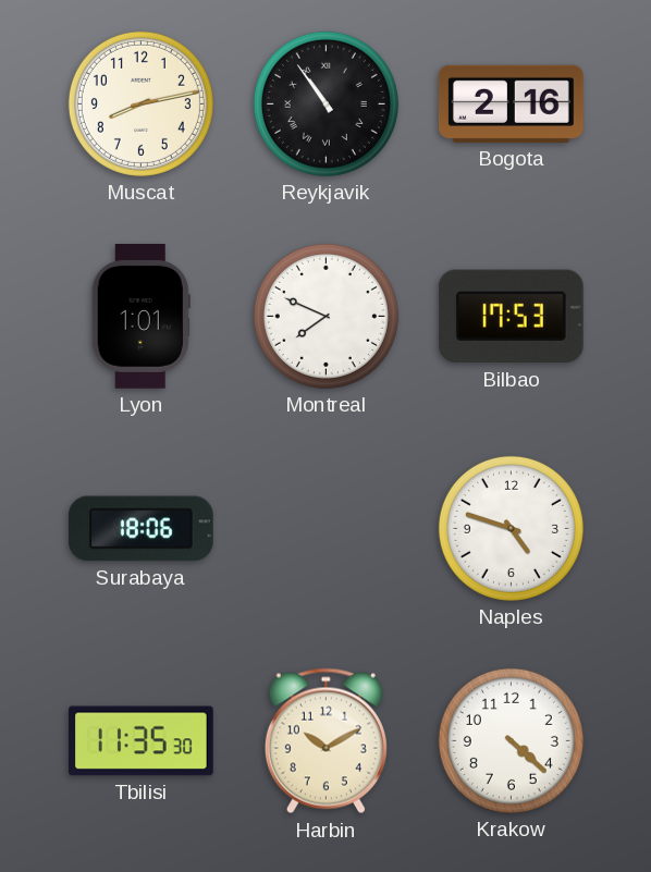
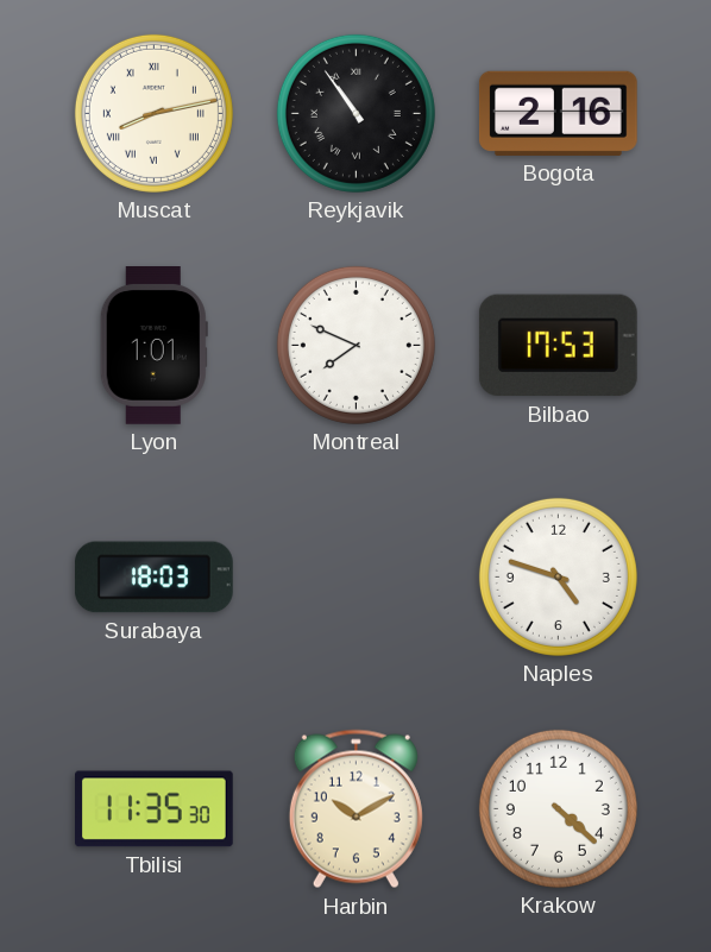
Muscat numerals: Arabic -> Roman
Surabaya: 18:06 -> 18:03
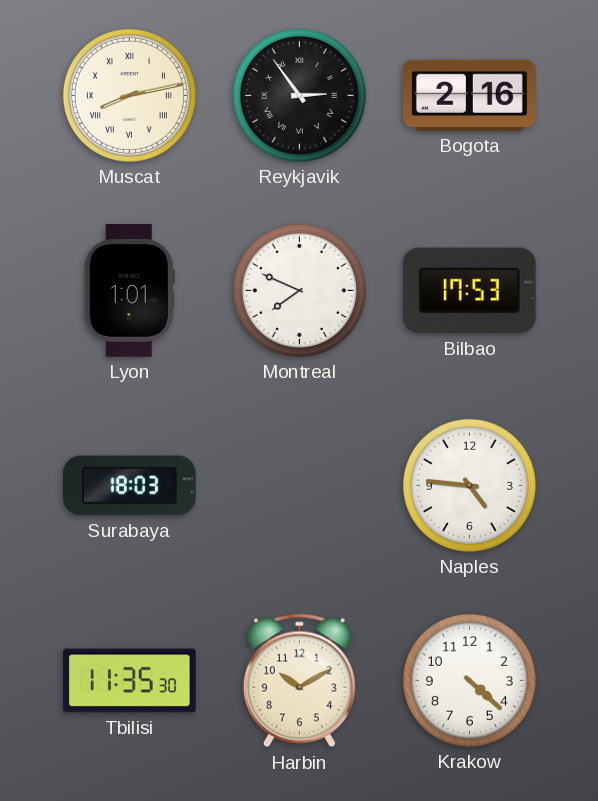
Reykjavik: 10:54 -> 2:54
Naples: 4:48 -> 4:46
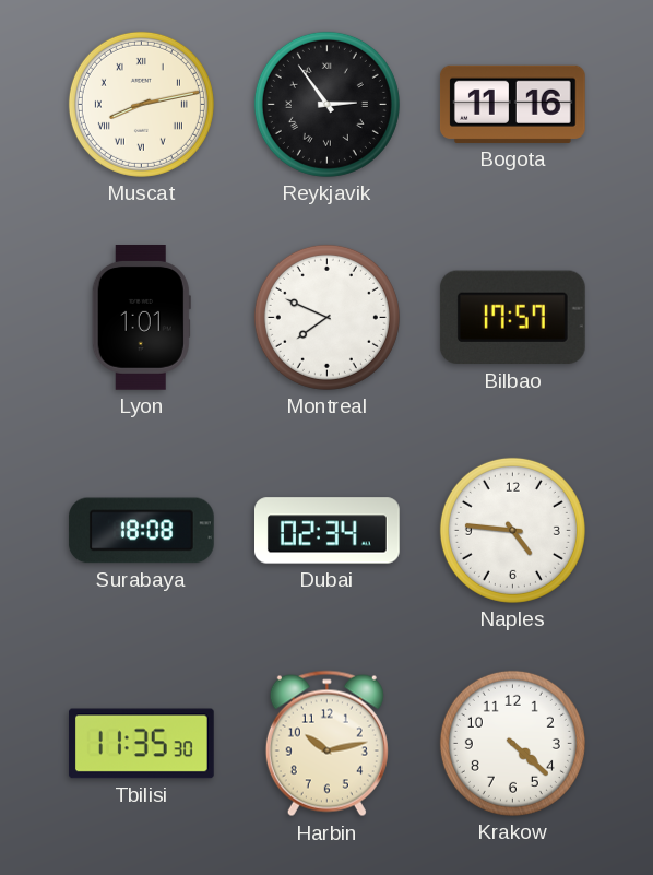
Bogota: 2:16 -> 11:16
Bilbao: 17:53 -> 17:57
Surabaya: 18:03 -> 18:08
Dubai: none -> 02:34
Harbin: 10:10 -> 10:13
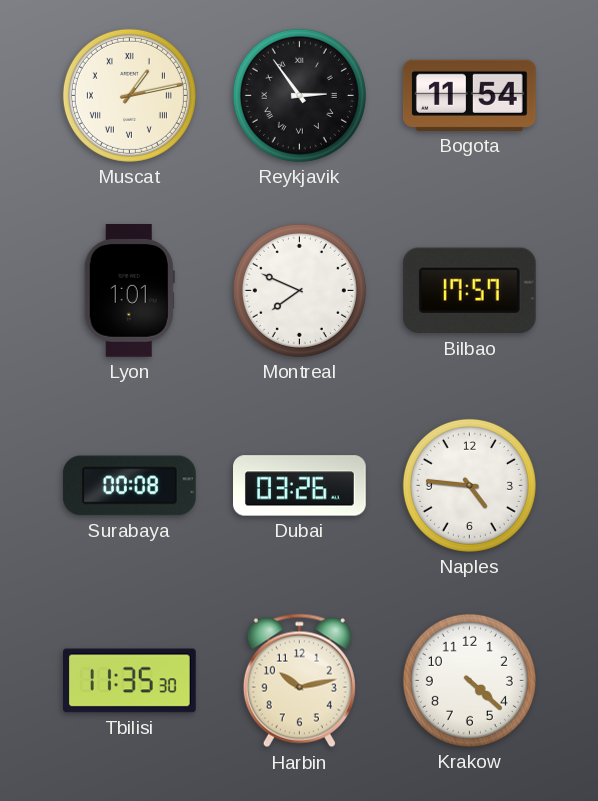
Muscat: 8:13 -> 1:13
Bogota: 11:16 -> 11:54
Surabaya: 18:08 -> 00:08
Dubai: 02:34 -> 03:26
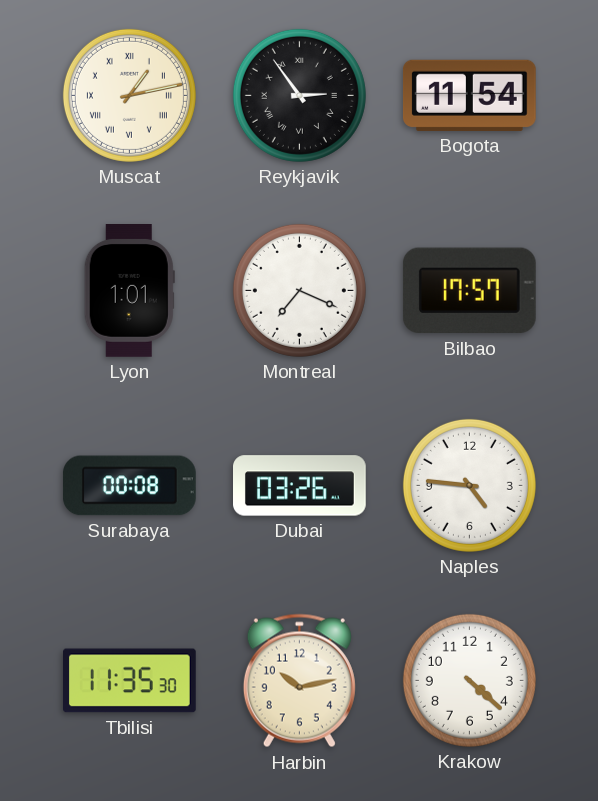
Montreal: 7:49 -> 7:19
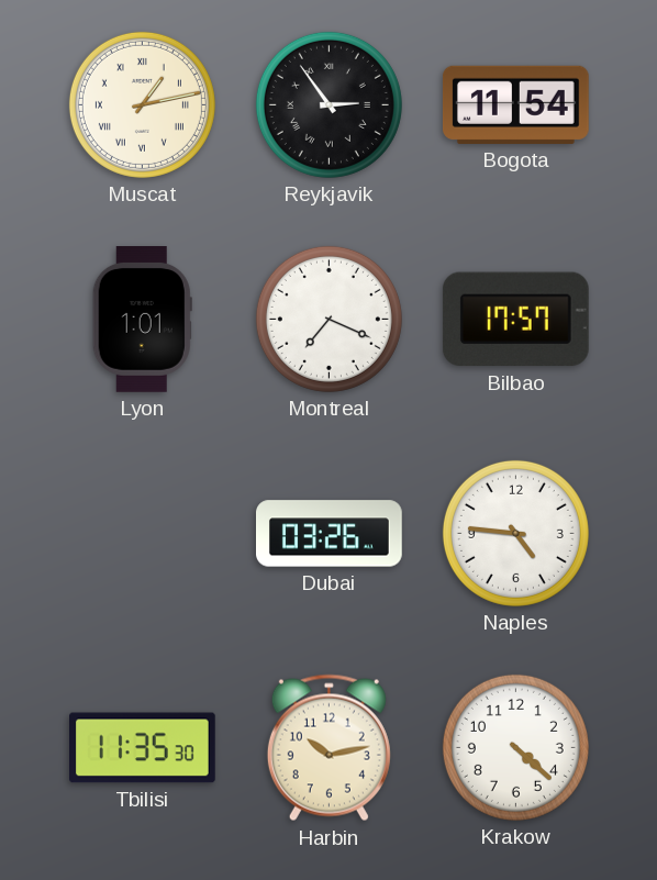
Surabaya: 00:08 -> none
